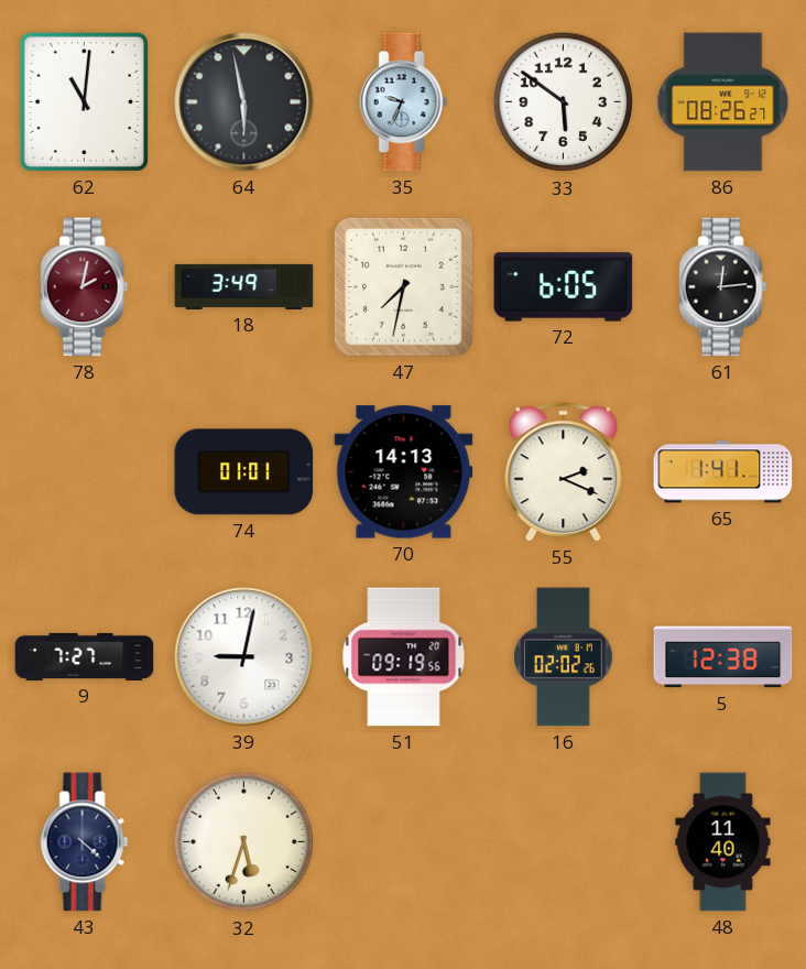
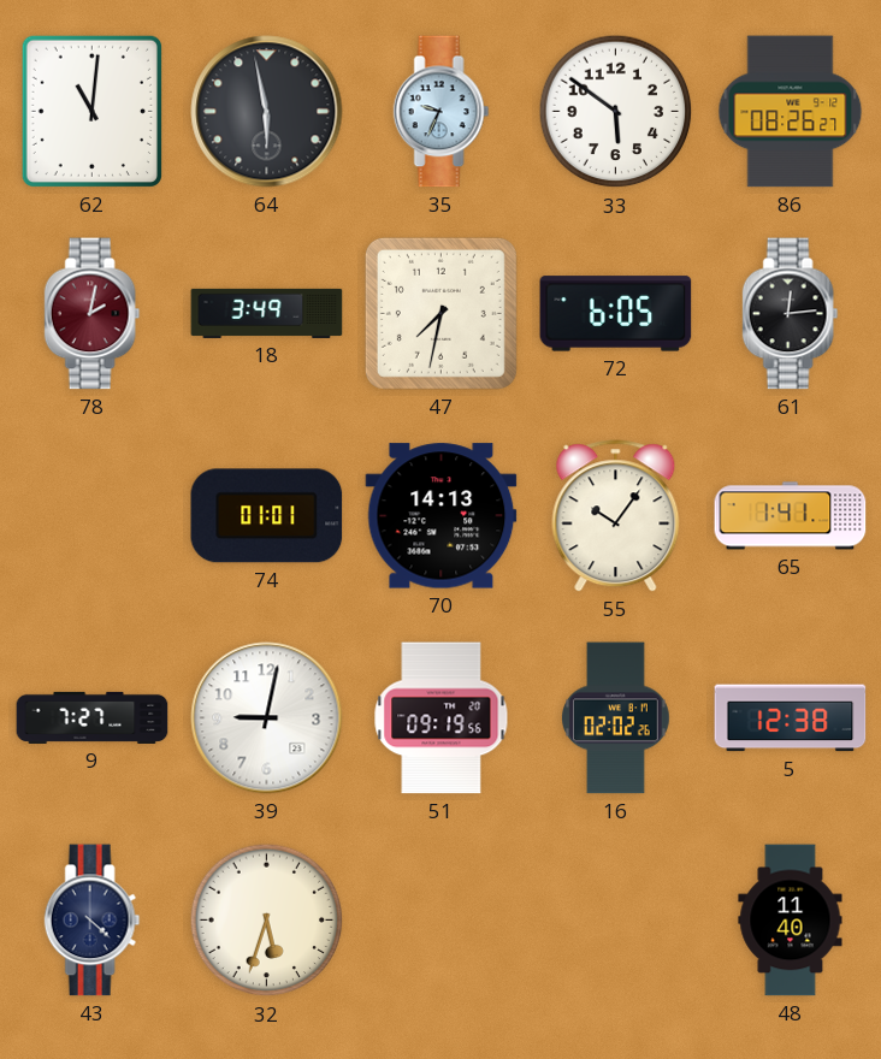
55: 2:19 -> 10:06
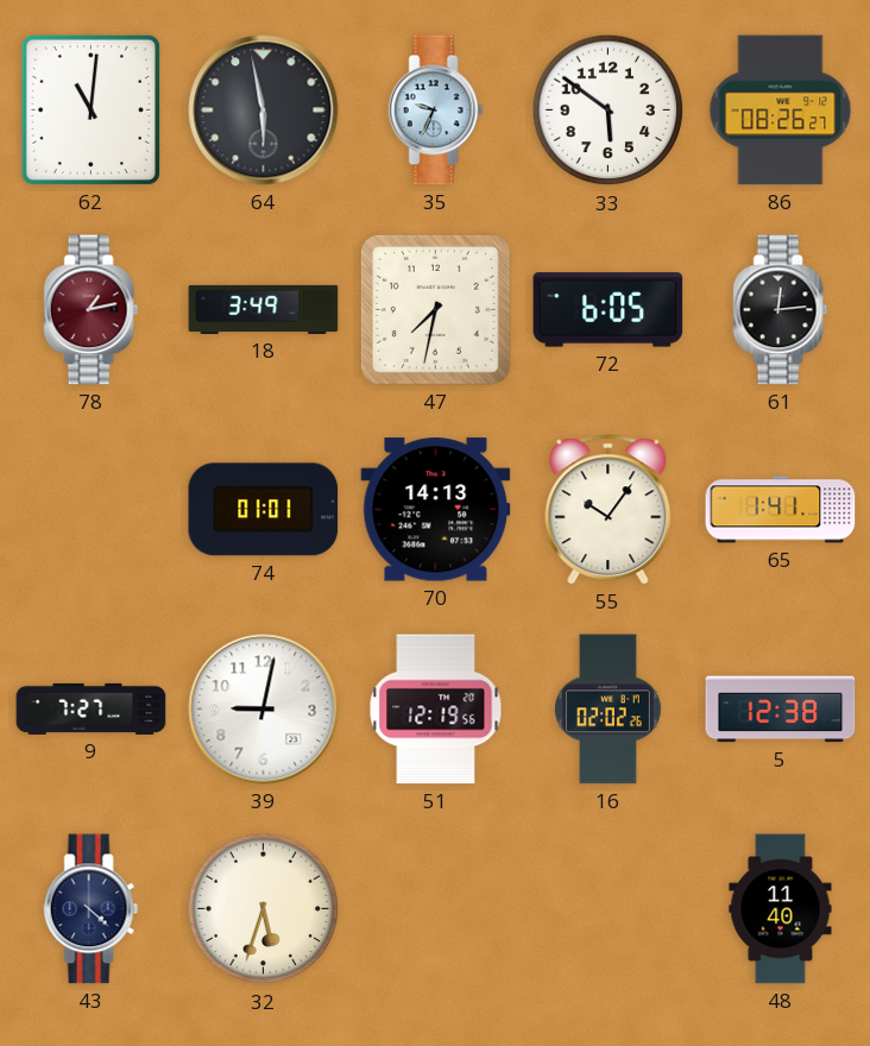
78: 2:02 -> 1:13
51: 09:19 -> 12:19
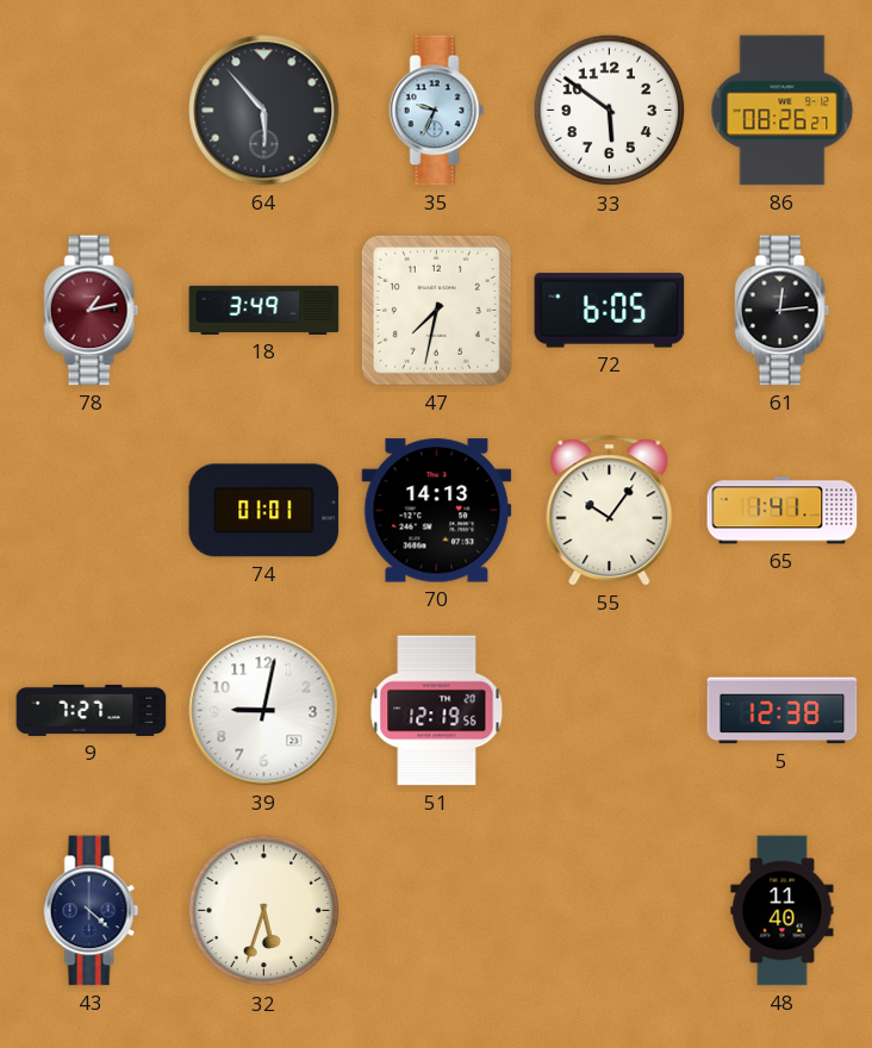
62: 11:01 -> none
64: 5:58 -> 5:53
16: 02:02 -> none
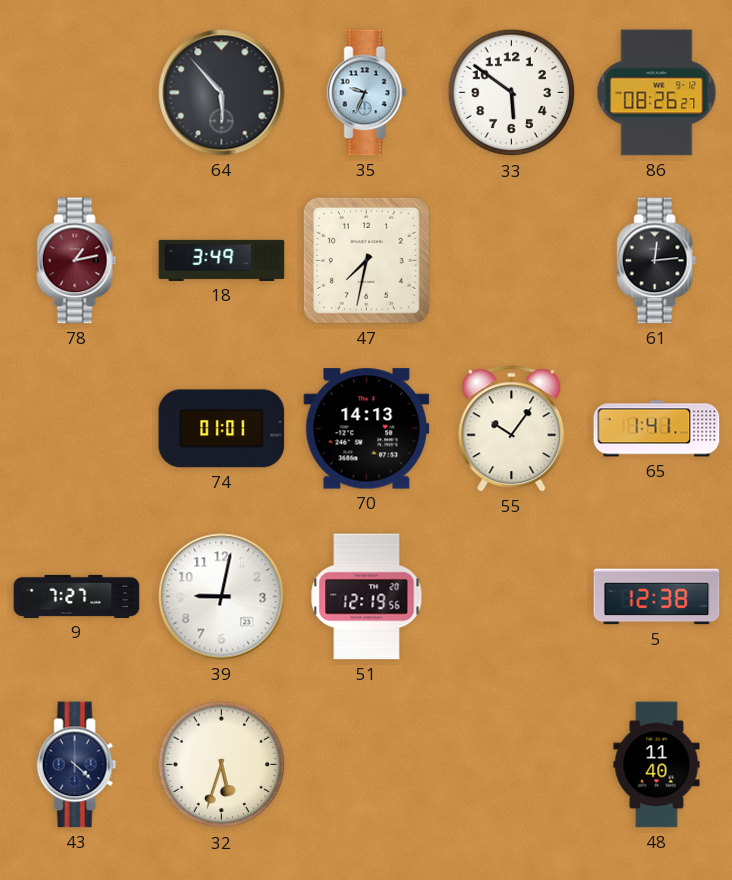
72: 6:05 -> none
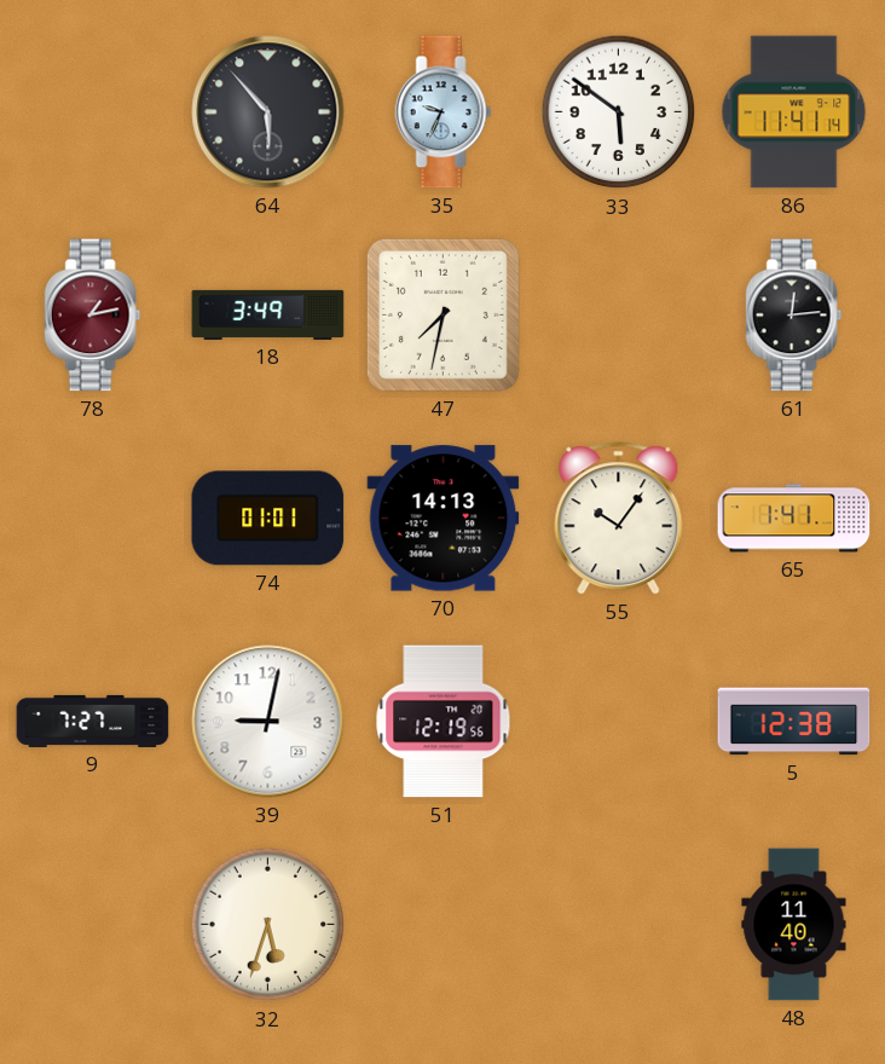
86: 08:26 -> 11:41
43: 4:22 -> none
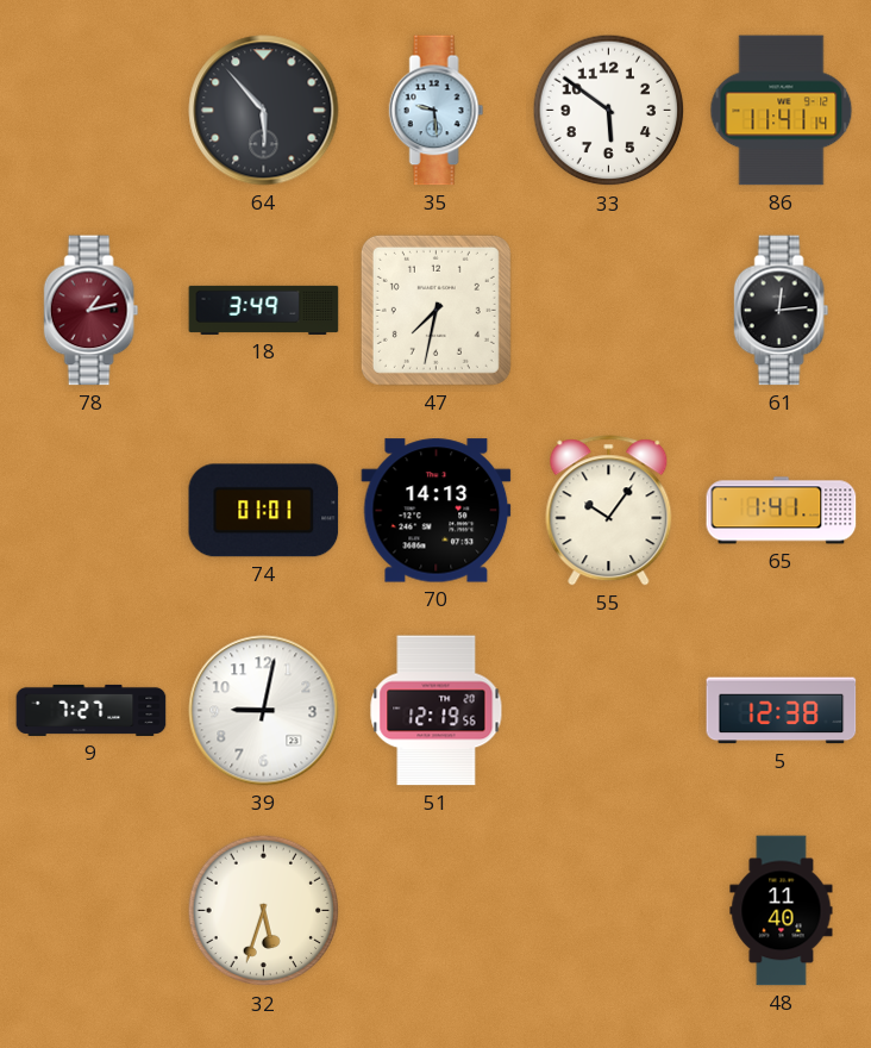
35: 9:34 -> 9:29
